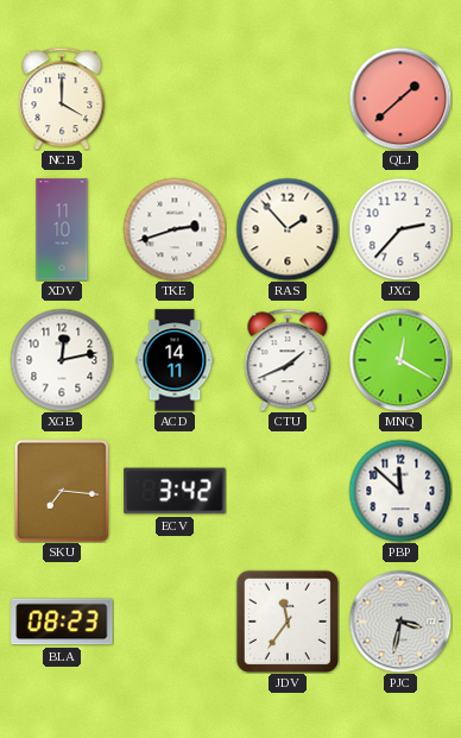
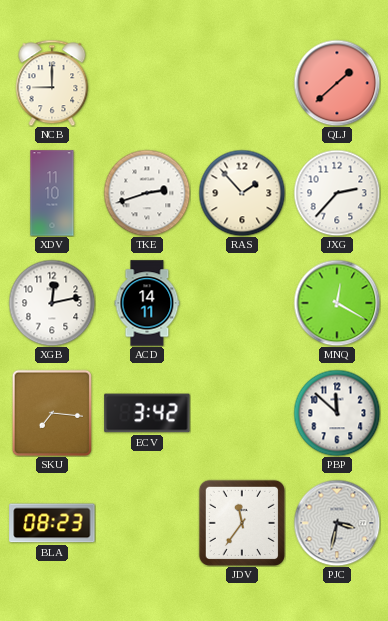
NCB: 4:00 -> 9:00
CTU: 1:41 -> none
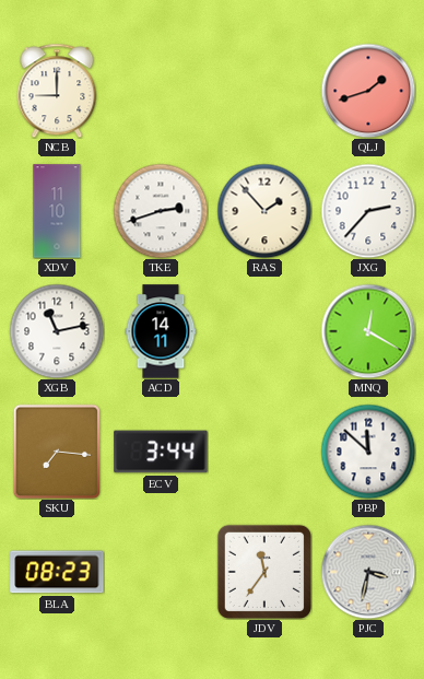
QLJ: 1:38 -> 1:42
XGB: 12:13 -> 11:13
ECV: 3:42 -> 3:44
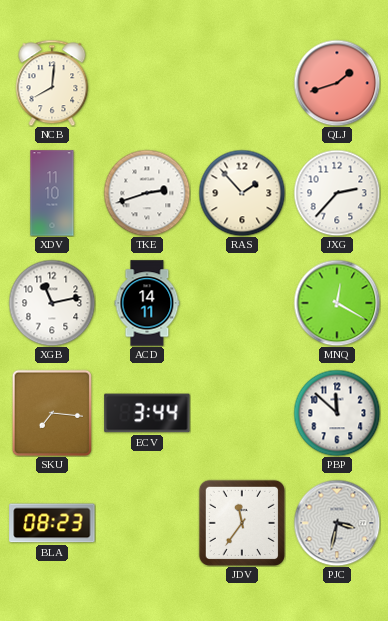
NCB: 9:00 -> 8:01
